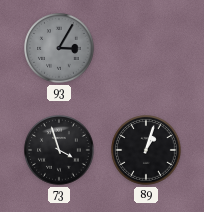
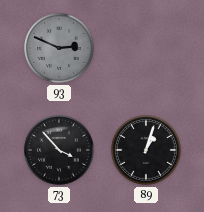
93: 3:05 -> 2:49
73: 3:57 -> 3:53
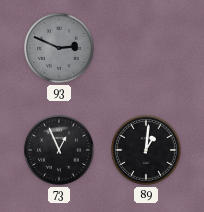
73: 3:53 -> 12:56
89: 1:03 -> 1:01
